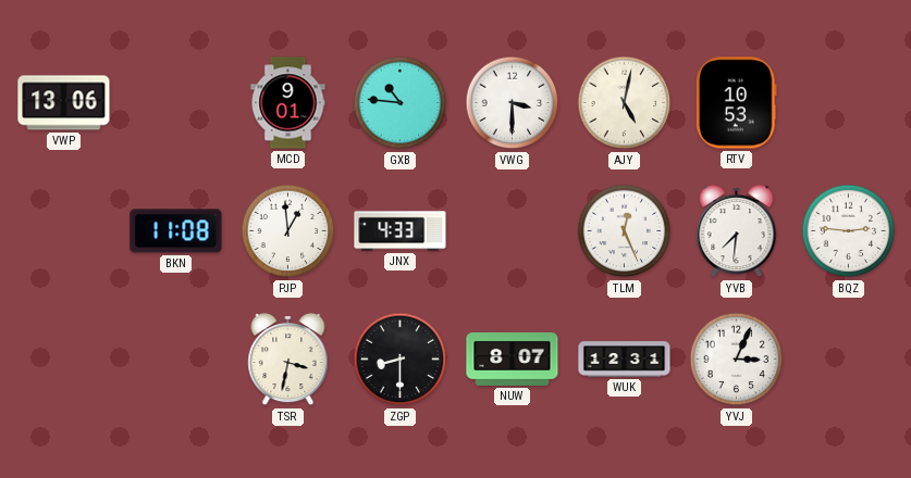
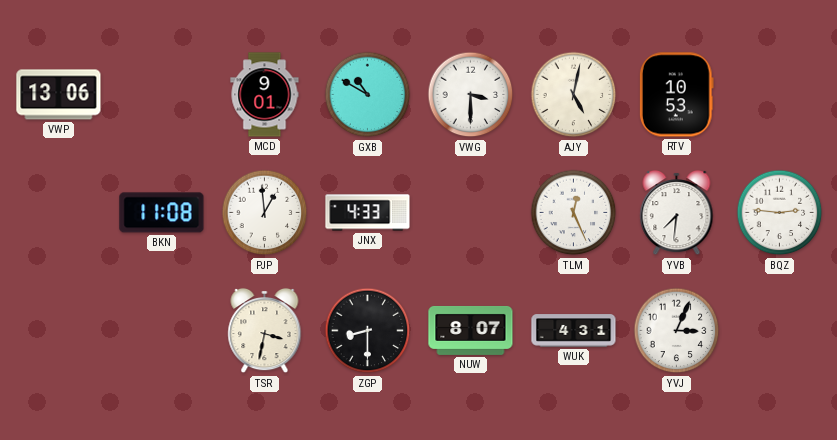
GXB: 10:46 -> 10:50
WUK: 12:31 -> 4:31
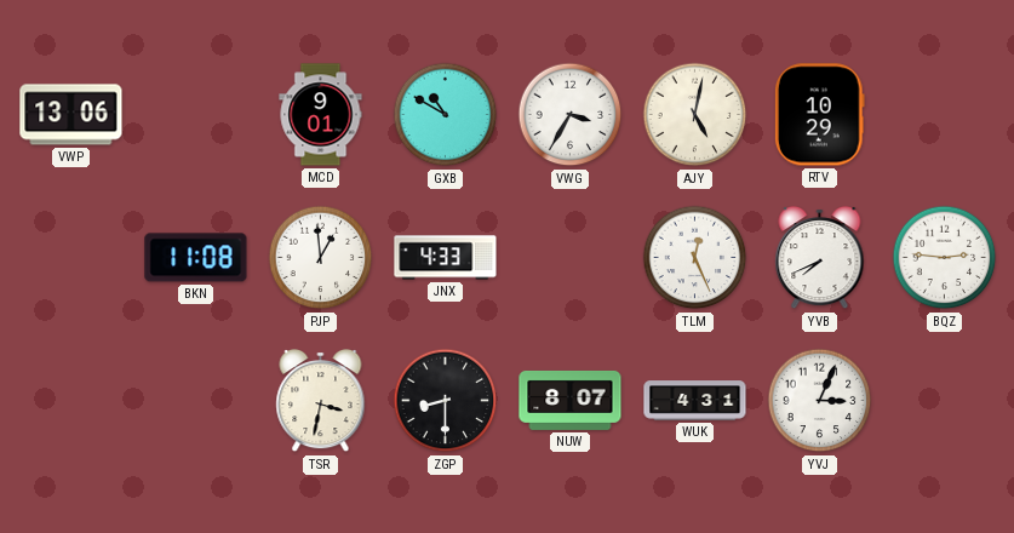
VWG: 3:30 -> 3:35
RTV: 10:53 -> 10:29
YVB: 7:31 -> 7:41
